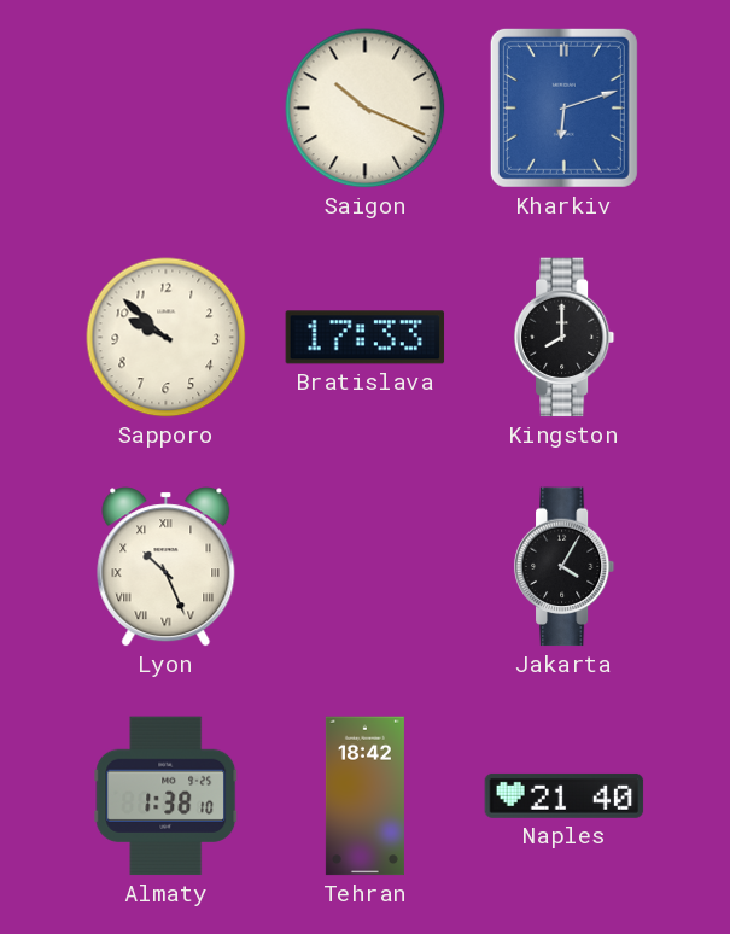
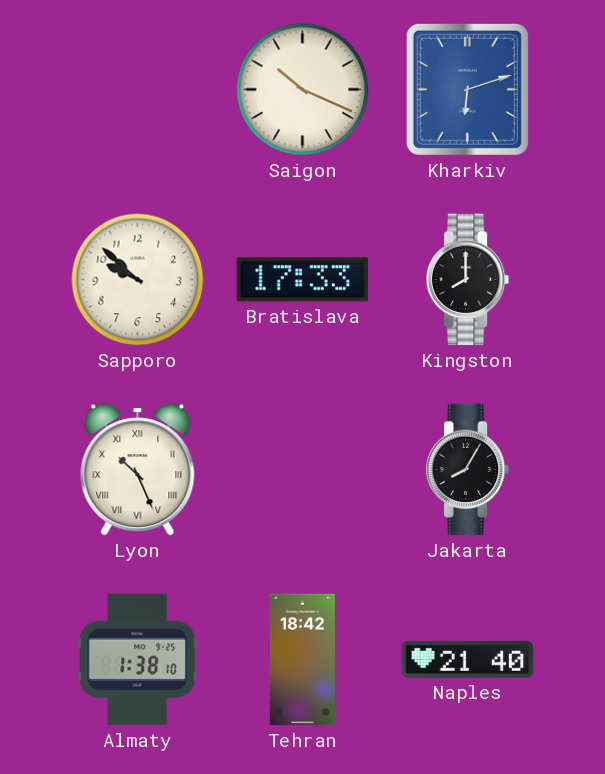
Jakarta: 4:05 -> 8:05
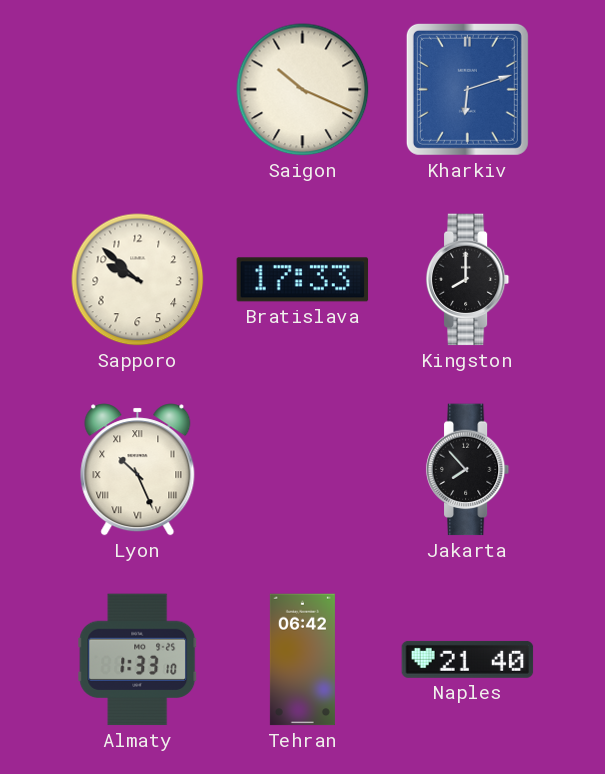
Jakarta: 8:05 -> 7:53
Almaty: 1:38 -> 1:33
Tehran: 18:42 -> 06:42
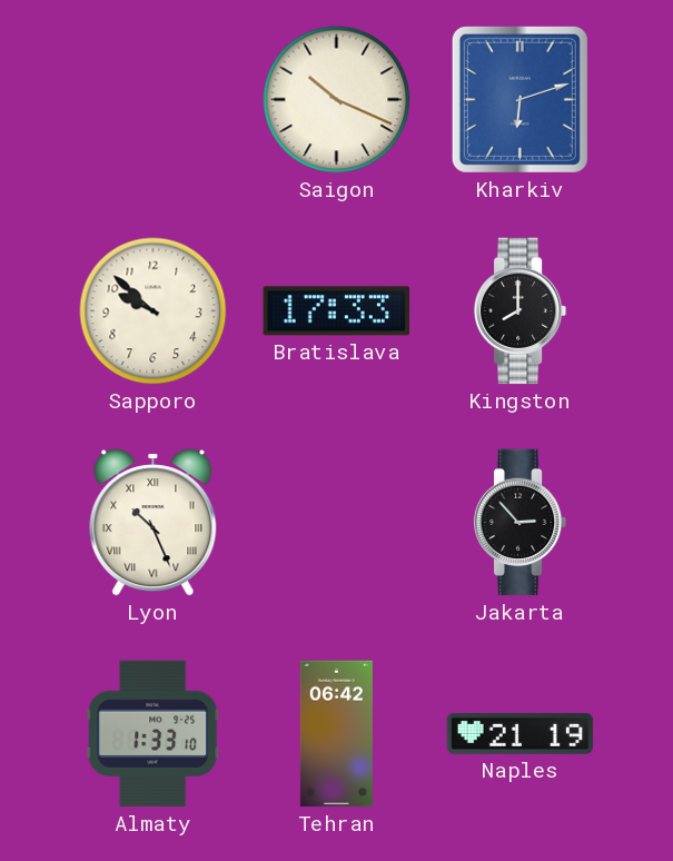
Jakarta: 7:53 -> 2:53
Naples: 21:40 -> 21:19
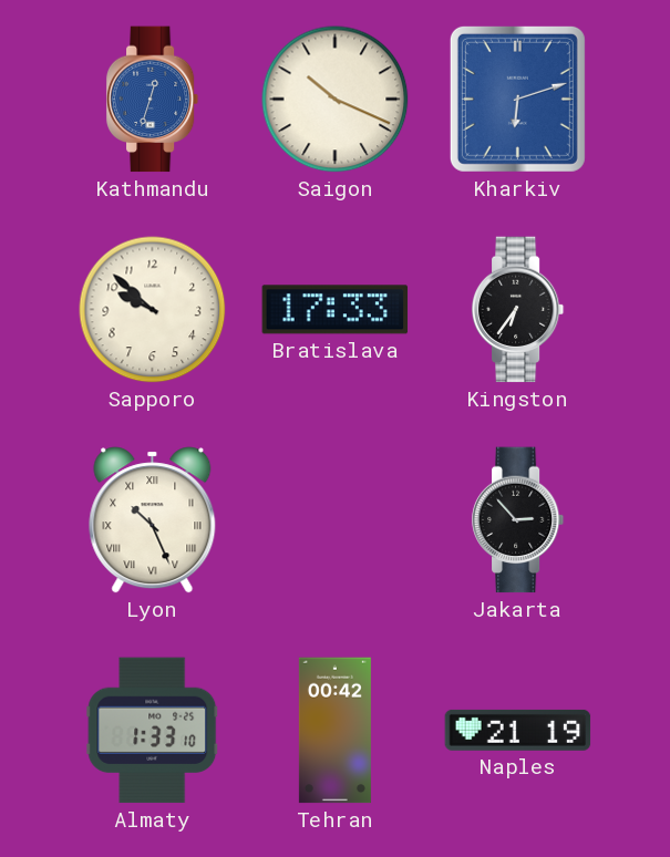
Kathmandu: none -> 12:33
Kingston: 8:00 -> 6:36
Tehran: 06:42 -> 00:42
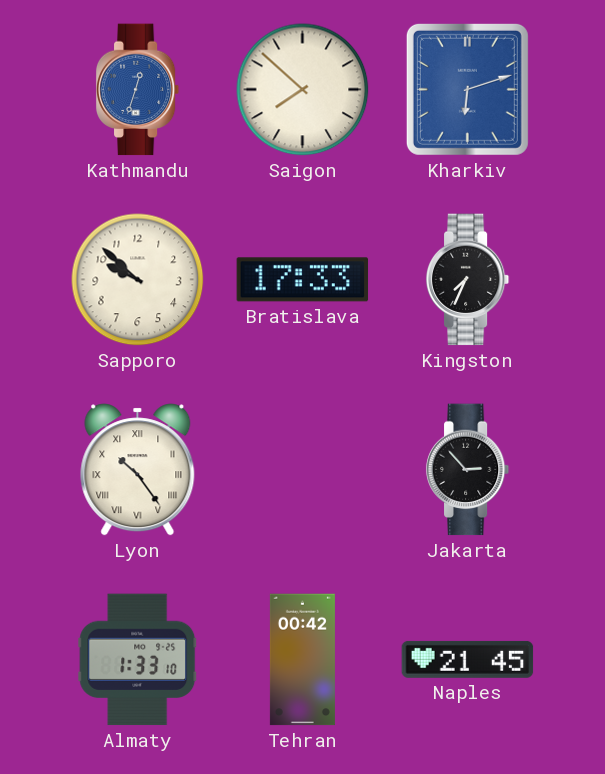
Saigon: 10:19 -> 7:52
Kingston: 6:36 -> 7:34
Lyon: 10:26 -> 10:24
Naples: 21:19 -> 21:45
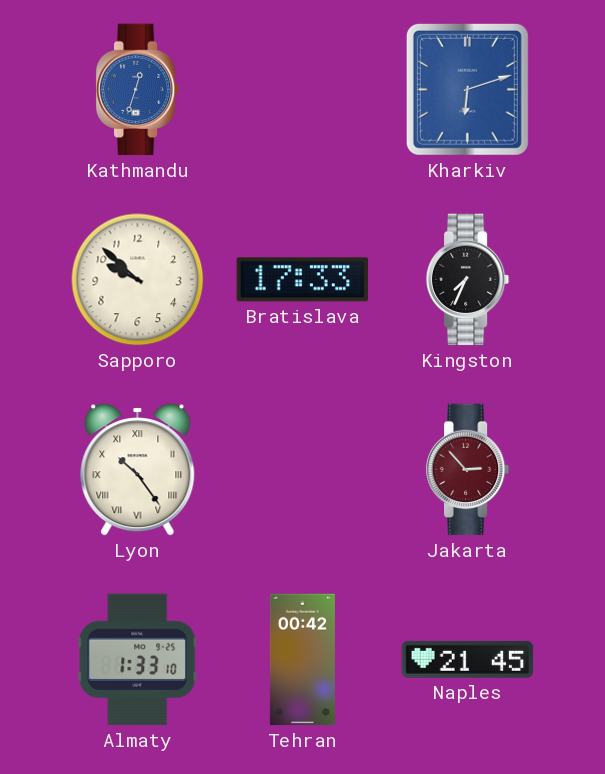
Saigon: 7:52 -> none
Jakarta dial: black -> burgundy
